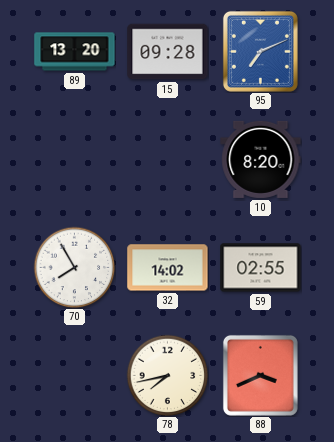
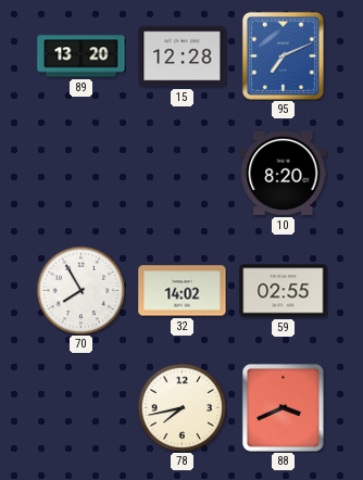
15: 09:28 -> 12:28
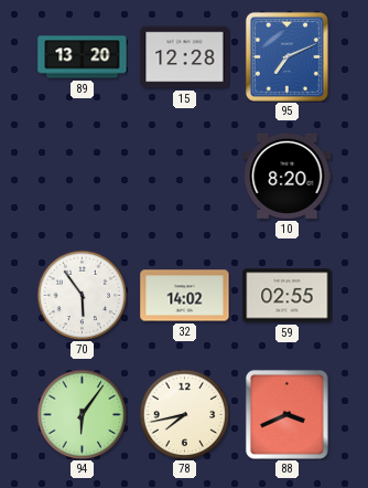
70: 7:55 -> 5:54
94: none -> 6:06
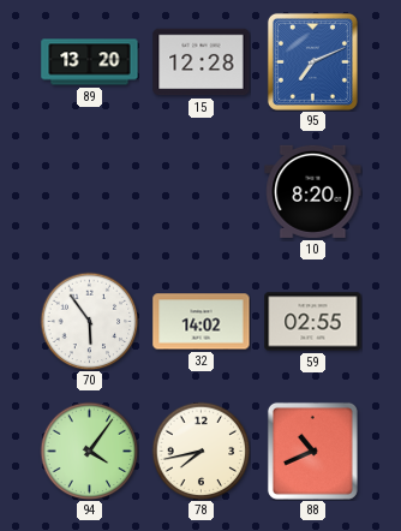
94: 6:06 -> 4:06
88: 3:41 -> 10:41
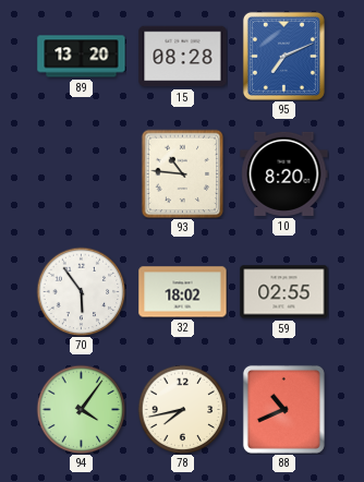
15: 12:28 -> 08:28
93: none -> 10:46
32: 14:02 -> 18:02
